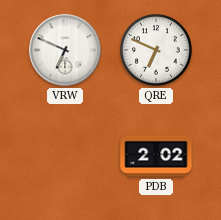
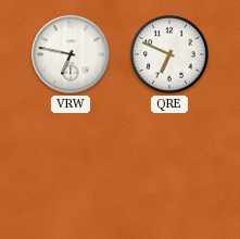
VRW: 6:49 -> 6:47
PDB: 2:02 -> none
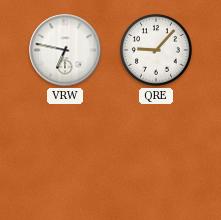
QRE: 6:49 -> 9:07
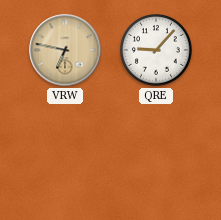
VRW dial: white -> champagne
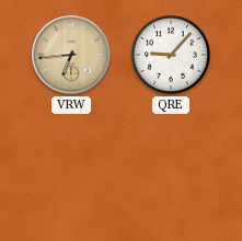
VRW: 6:47 -> 6:44
